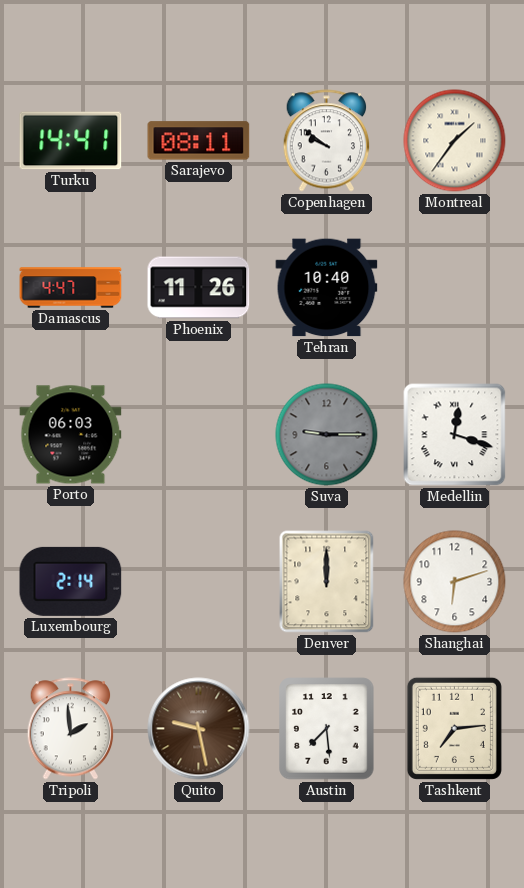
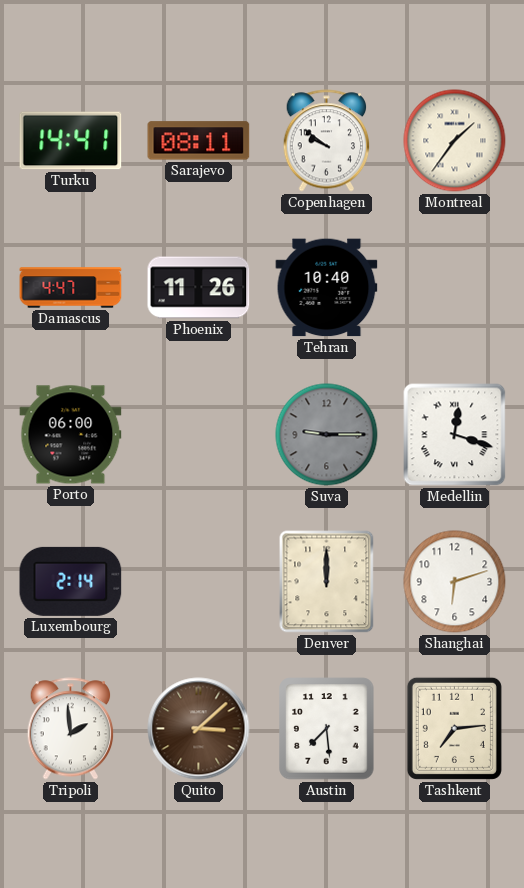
Porto: 06:03 -> 06:00
Quito: 9:28 -> 3:08
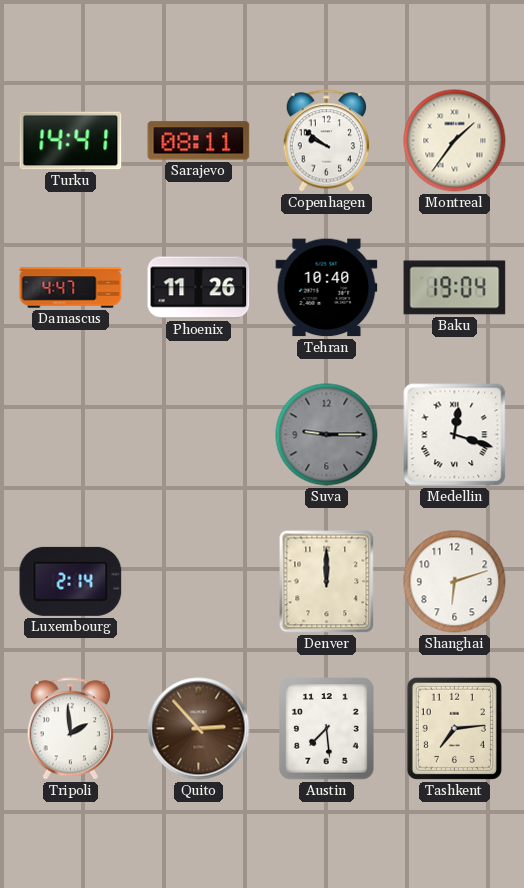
Baku: none -> 19:04
Porto: 06:00 -> none
Quito: 3:08 -> 2:53
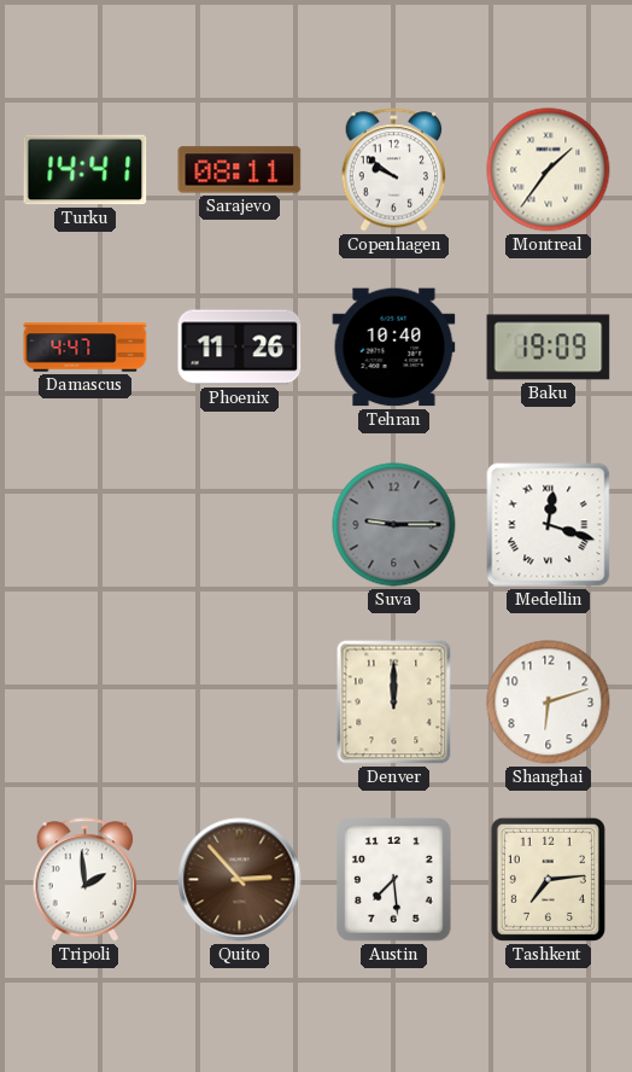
Baku: 19:04 -> 19:09
Luxembourg: 2:14 -> none
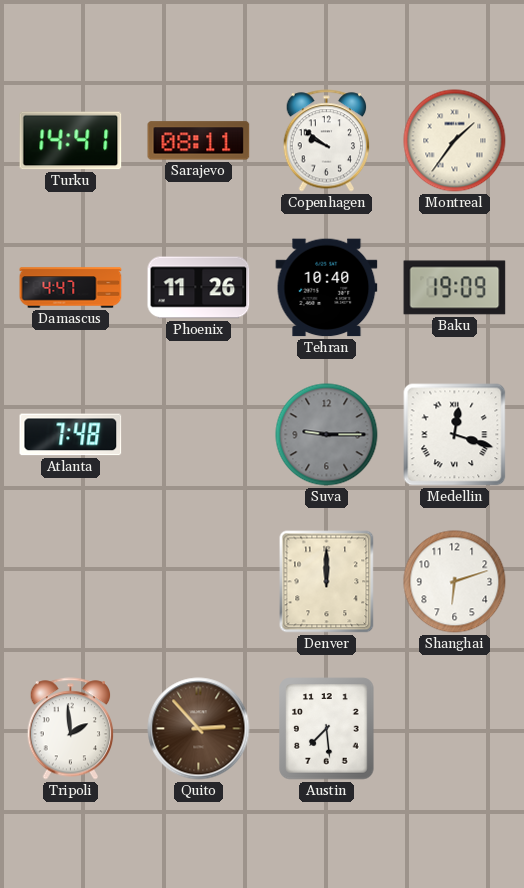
Atlanta: none -> 7:48
Tashkent: 7:14 -> none
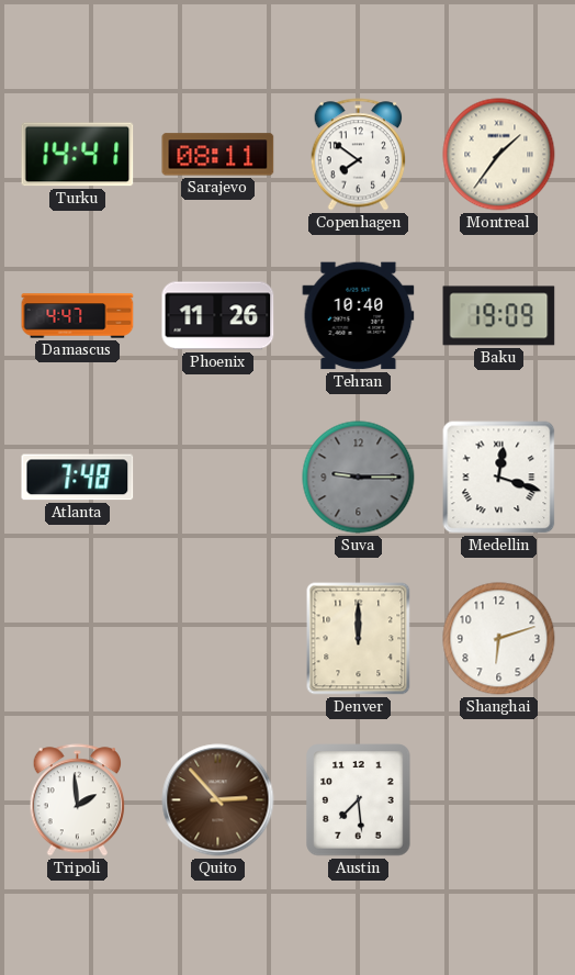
Copenhagen: 9:51 -> 7:51
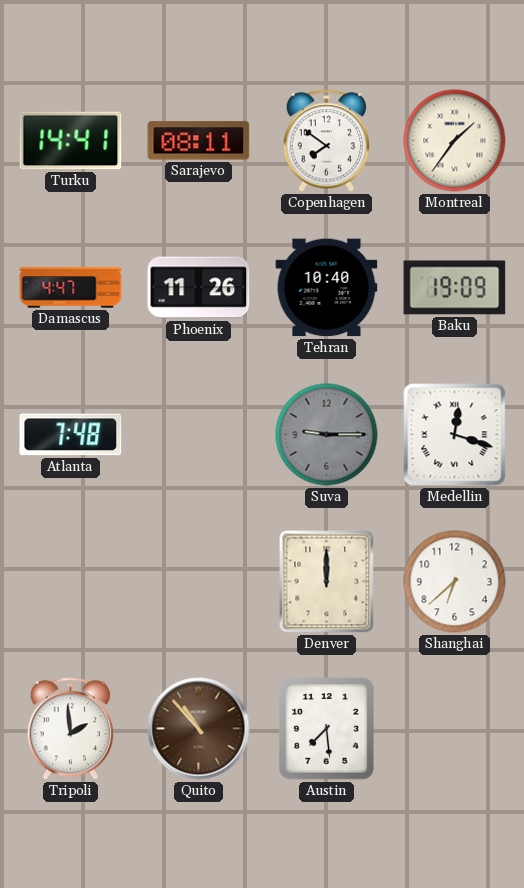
Shanghai: 6:12 -> 6:38
Quito: 2:53 -> 10:53
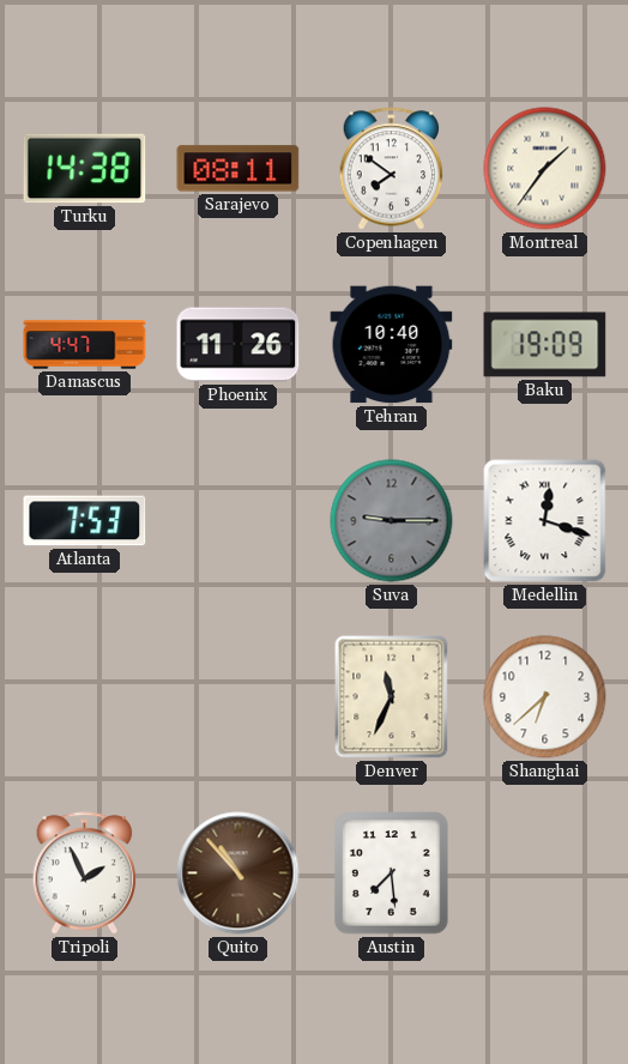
Turku: 14:41 -> 14:38
Atlanta: 7:48 -> 7:53
Denver: 12:00 -> 11:34
Tripoli: 1:59 -> 1:56
